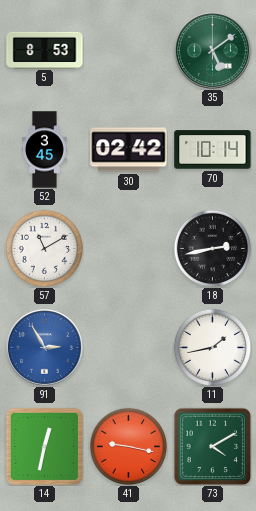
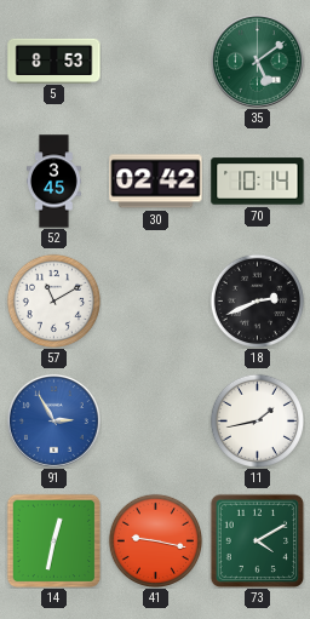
18: 2:43 -> 2:41
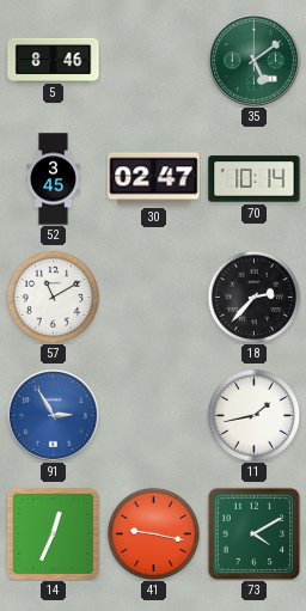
5: 8:53 -> 8:46
30: 02:42 -> 02:47
18: 2:41 -> 2:37
14: 12:32 -> 12:34
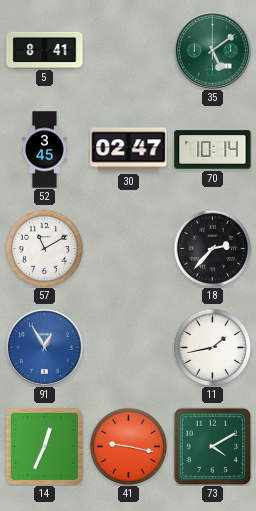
5: 8:46 -> 8:41
91: 2:55 -> 12:55
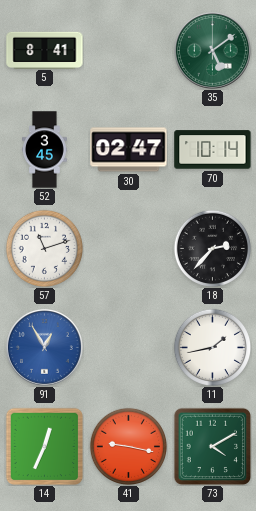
57: 11:10 -> 11:12
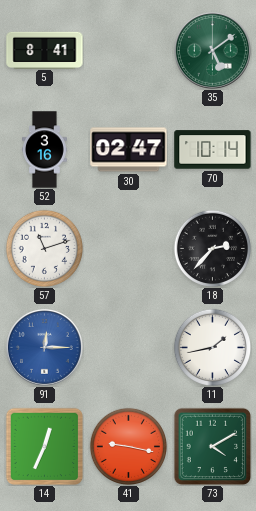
52: 3:45 -> 3:16
91: 12:55 -> 12:15
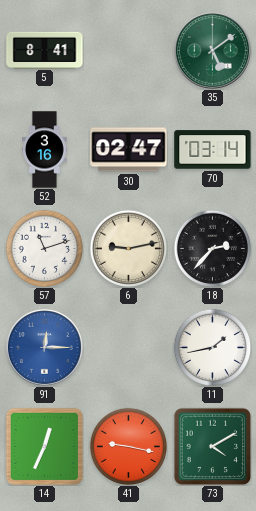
70: 10:14 -> 03:14
6: none -> 9:13
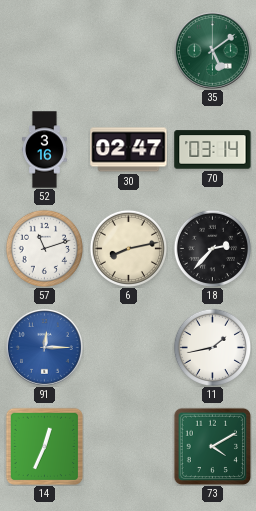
5: 8:41 -> none
6: 9:13 -> 8:13
41: 9:17 -> none
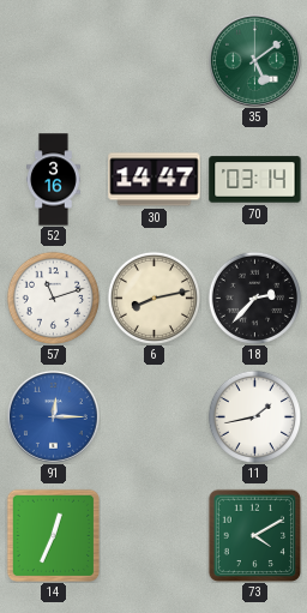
30: 02:47 -> 14:47
